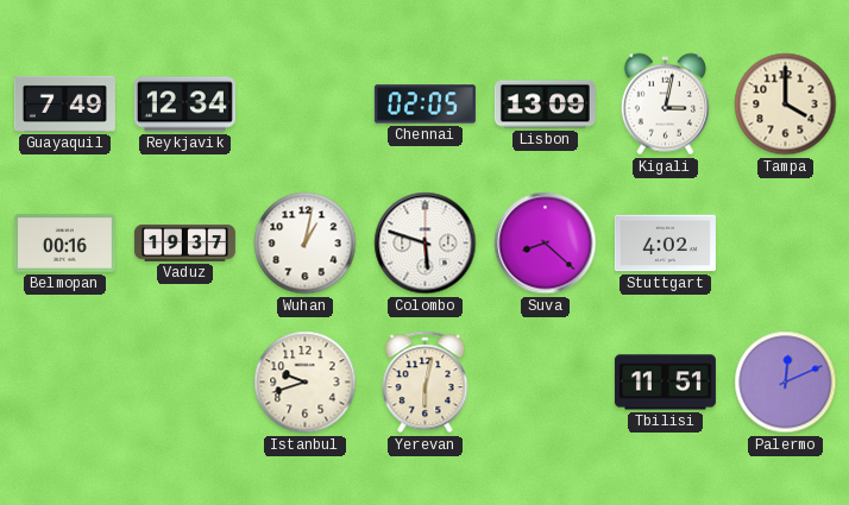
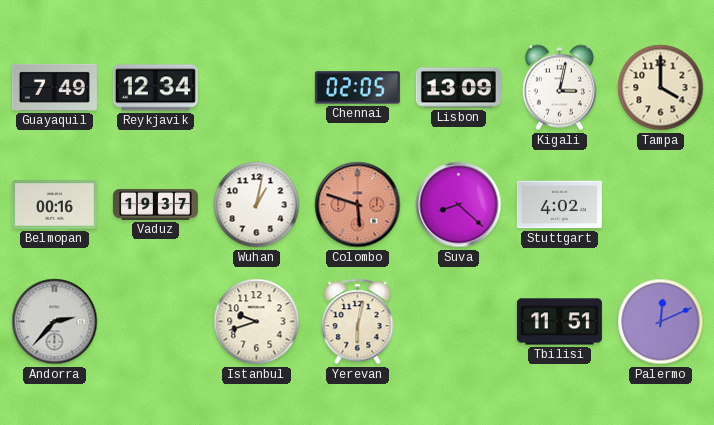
Colombo dial: white -> salmon
Andorra: none -> 2:37
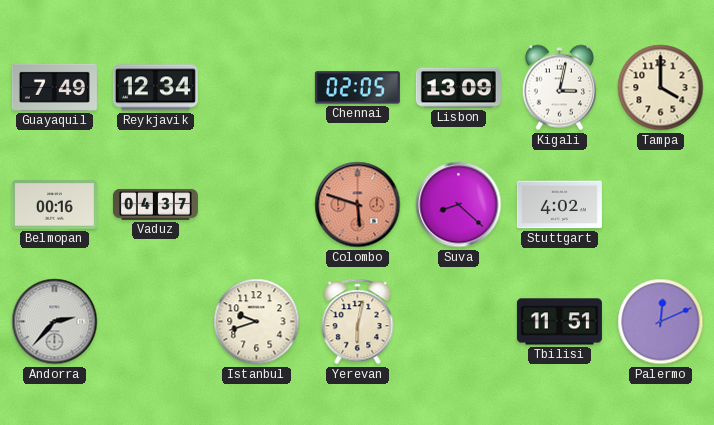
Vaduz: 19:37 -> 04:37
Wuhan: 1:02 -> none
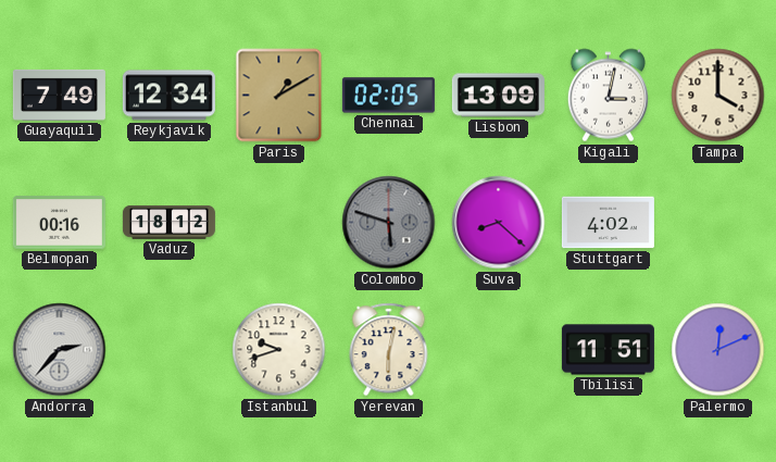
Paris: none -> 1:10
Vaduz: 04:37 -> 18:12
Colombo dial: salmon -> grey
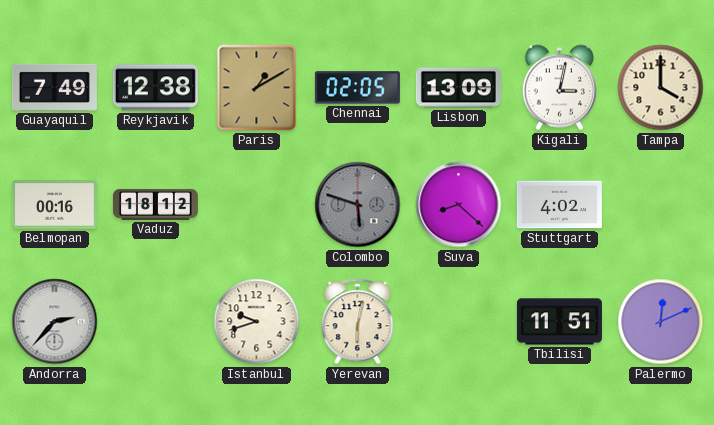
Reykjavik: 12:34 -> 12:38
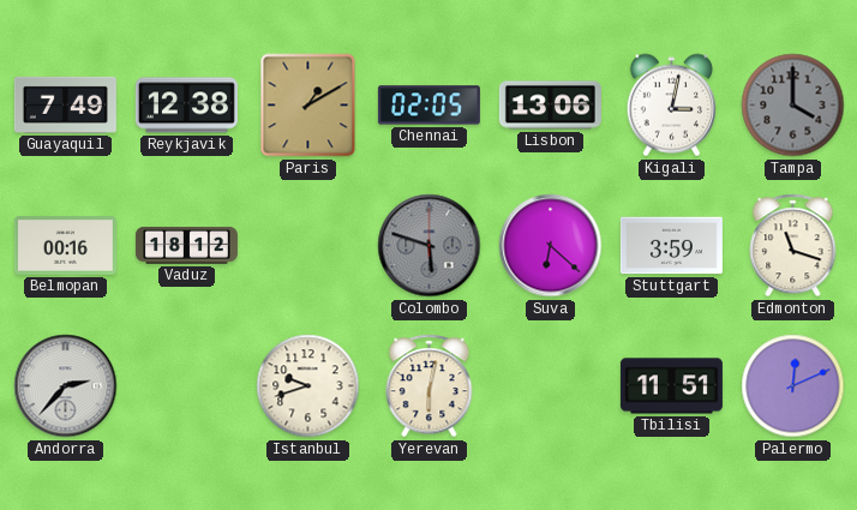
Lisbon: 13:09 -> 13:06
Tampa dial: cream -> grey
Suva: 8:22 -> 6:22
Stuttgart: 4:02 -> 3:59
Edmonton: none -> 11:18
